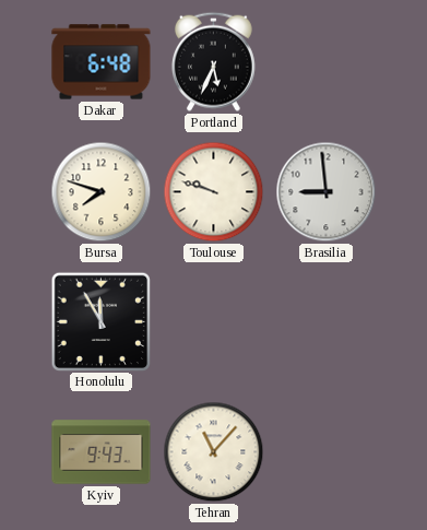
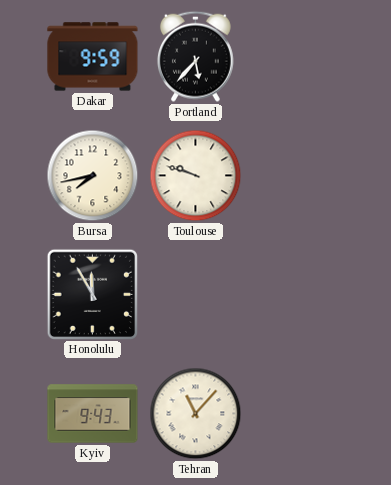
Dakar: 6:48 -> 9:59
Portland: 5:34 -> 5:37
Bursa: 7:48 -> 7:43
Brasilia: 8:59 -> none
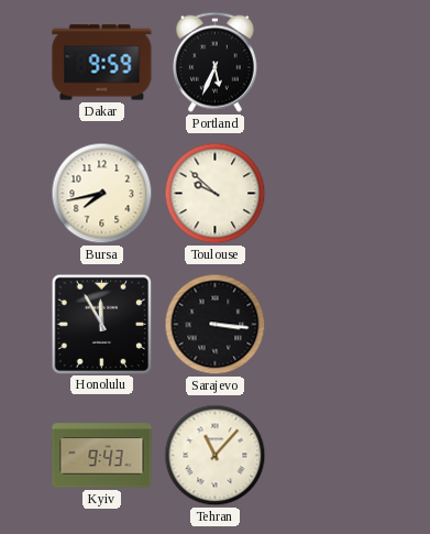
Portland: 5:37 -> 5:34
Toulouse: 9:48 -> 9:52
Sarajevo: none -> 3:16
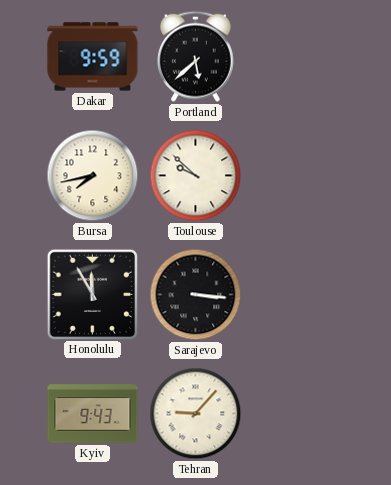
Portland: 5:34 -> 5:38
Tehran: 11:07 -> 9:07
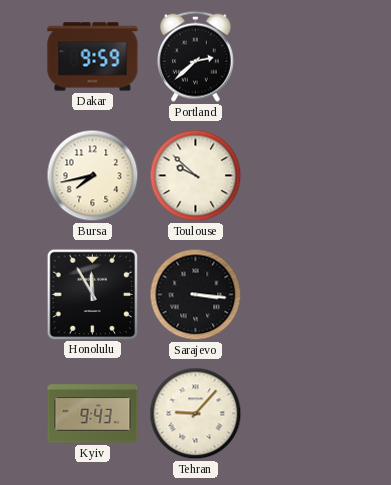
Portland: 5:38 -> 2:38
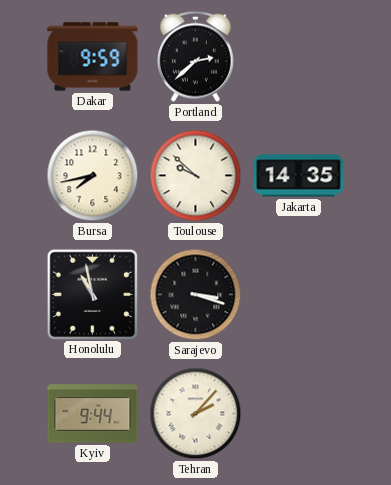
Jakarta: none -> 14:35
Honolulu: 11:55 -> 10:58
Sarajevo: 3:16 -> 3:18
Kyiv: 9:43 -> 9:44
Tehran: 9:07 -> 2:07
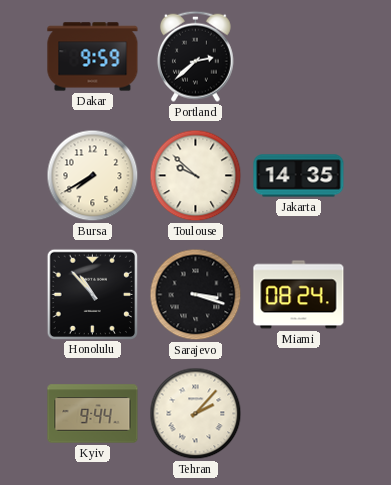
Bursa: 7:43 -> 7:40
Honolulu: 10:58 -> 10:53
Miami: none -> 08:24
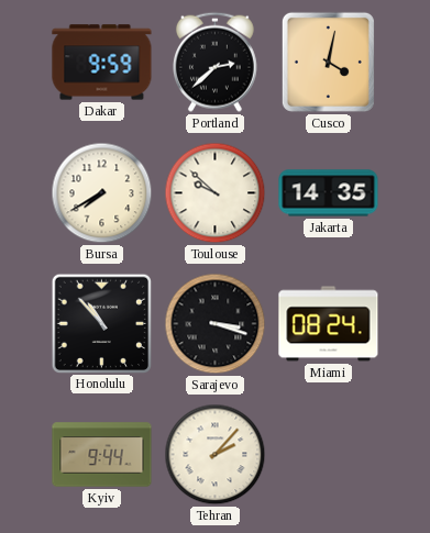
Cusco: none -> 4:02
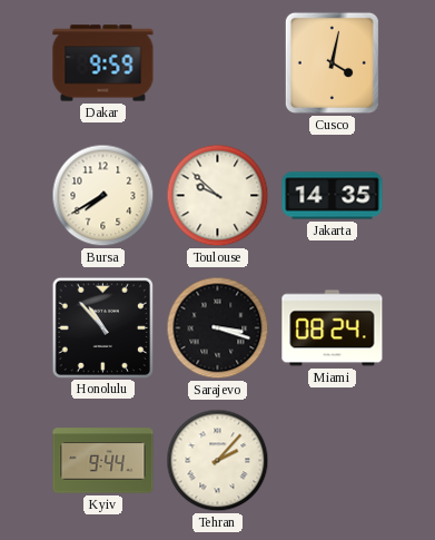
Portland: 2:38 -> none
